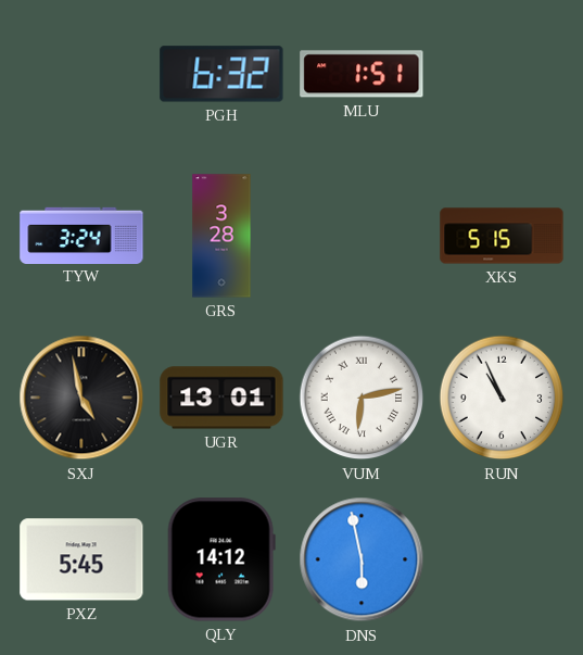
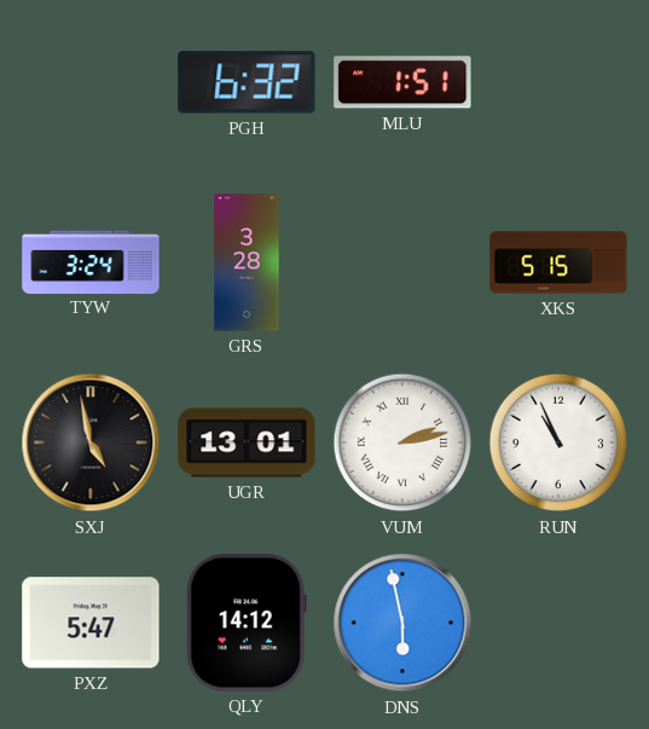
VUM: 6:13 -> 2:13
PXZ: 5:45 -> 5:47
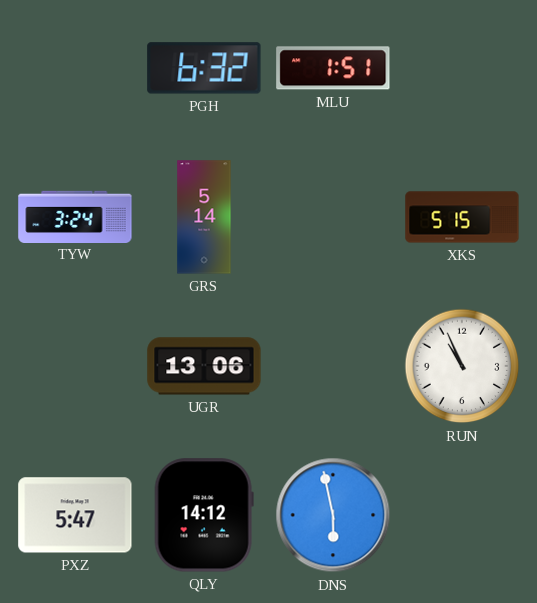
GRS: 3:28 -> 5:14
SXJ: 4:58 -> none
UGR: 13:01 -> 13:06
VUM: 2:13 -> none
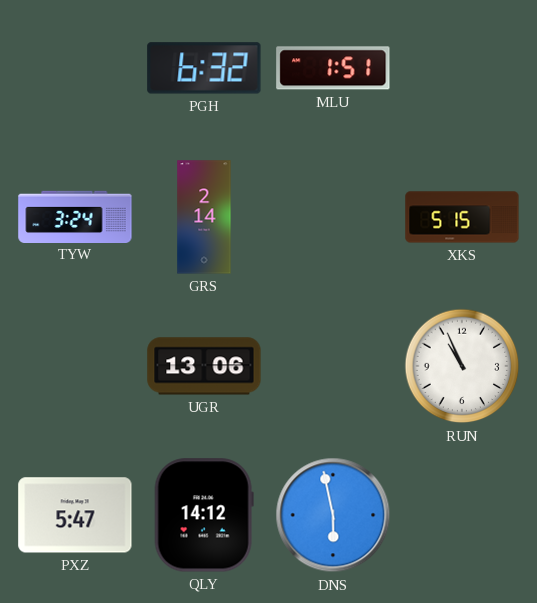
GRS: 5:14 -> 2:14
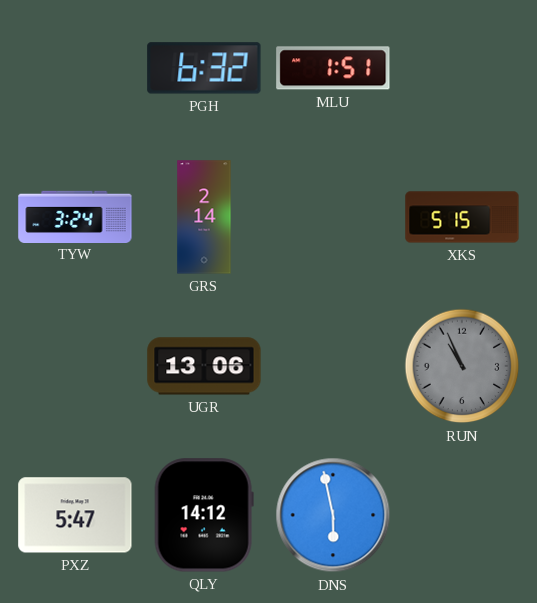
RUN dial: white -> grey
